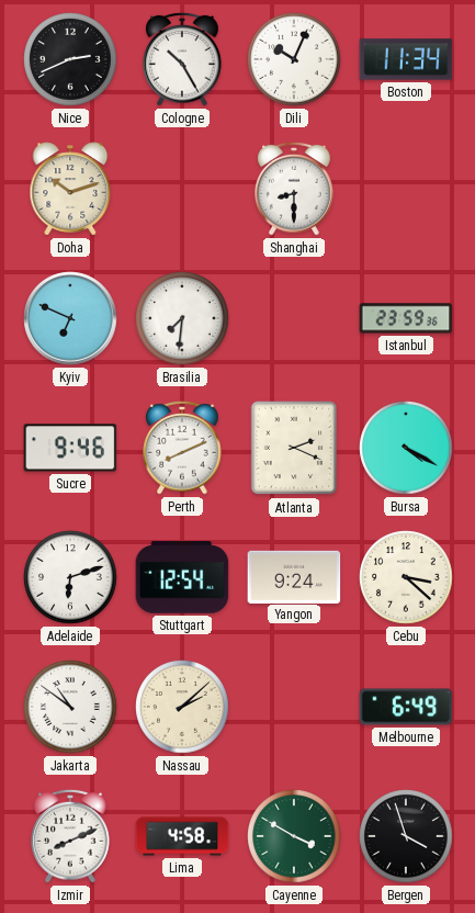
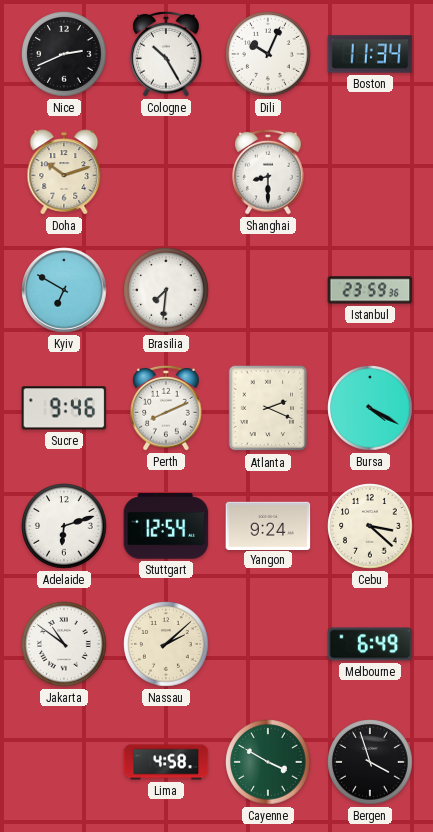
Kyiv: 6:49 -> 6:50
Izmir: 8:11 -> none
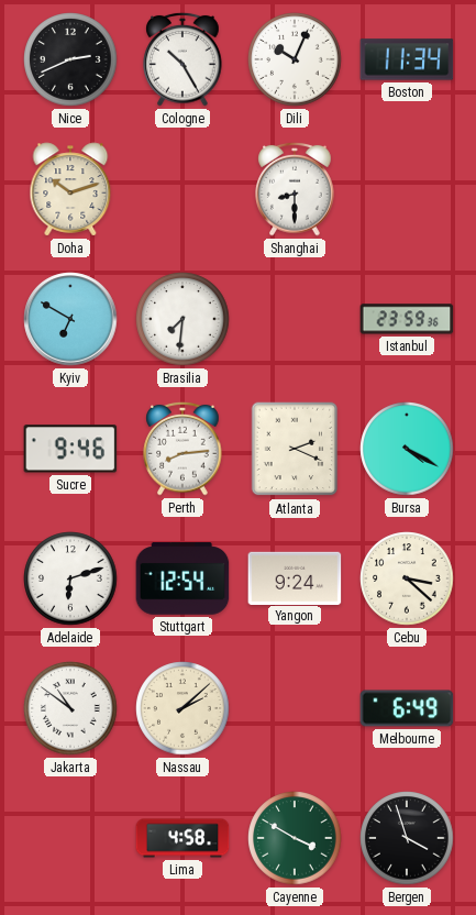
Perth: 8:11 -> 8:14
